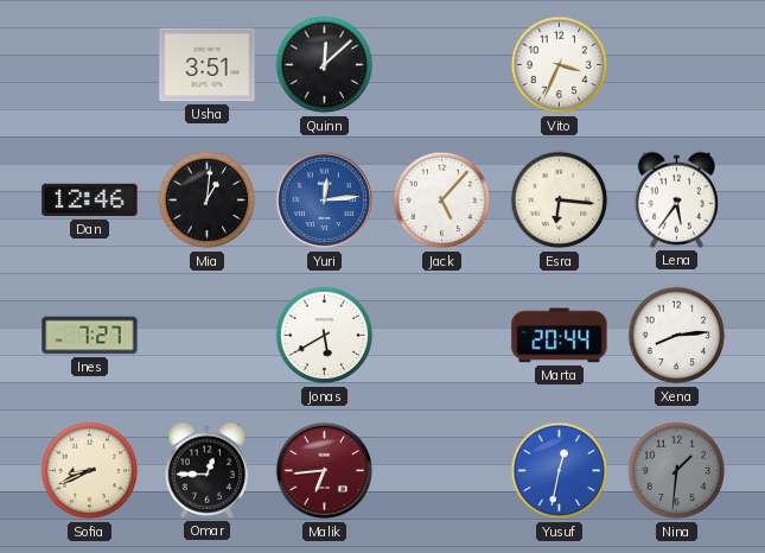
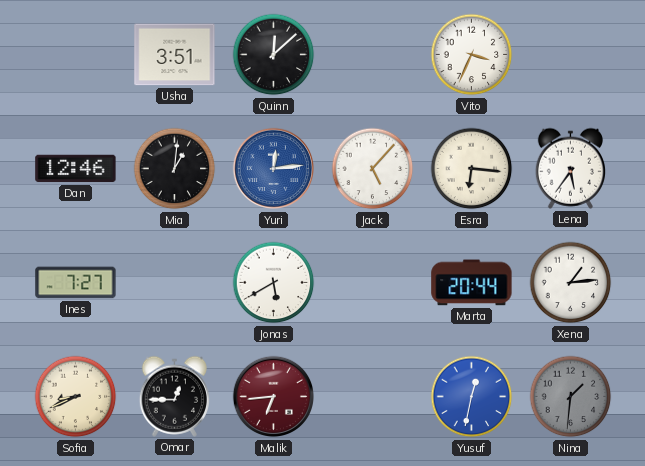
Xena: 8:14 -> 1:14
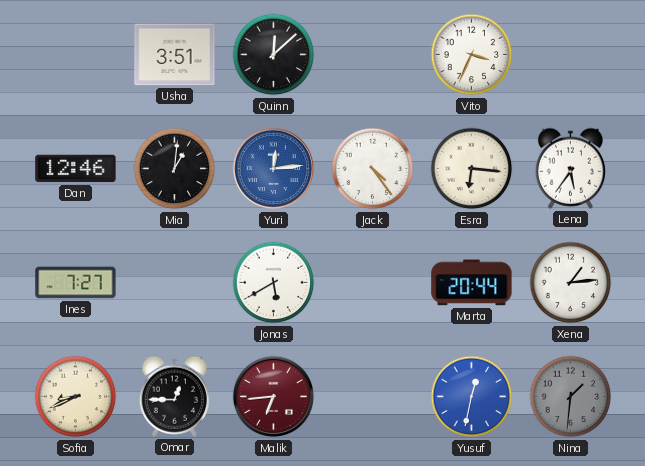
Jack: 5:07 -> 4:24
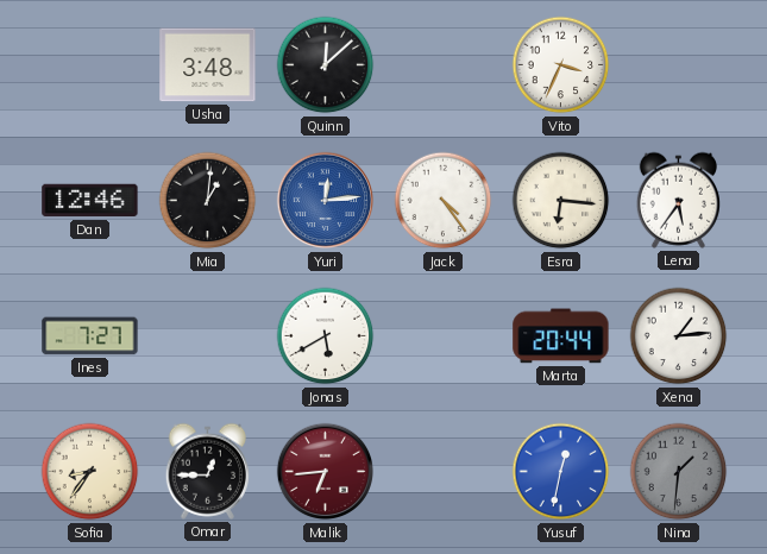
Usha: 3:51 -> 3:48
Sofia: 8:41 -> 8:36
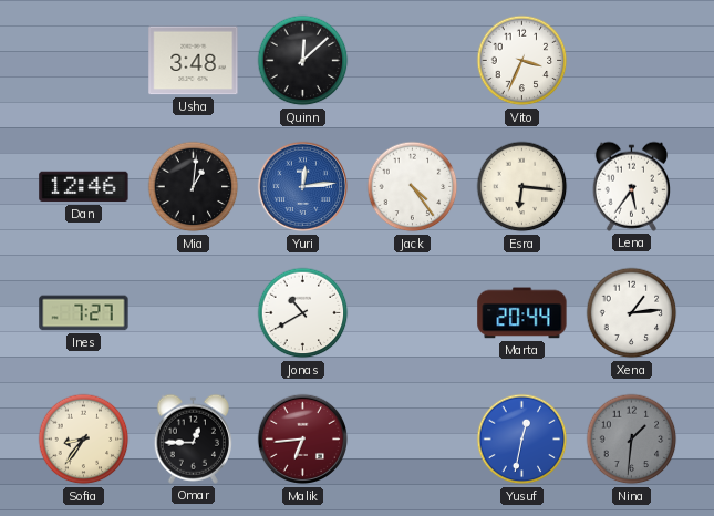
Jonas: 5:40 -> 10:40
